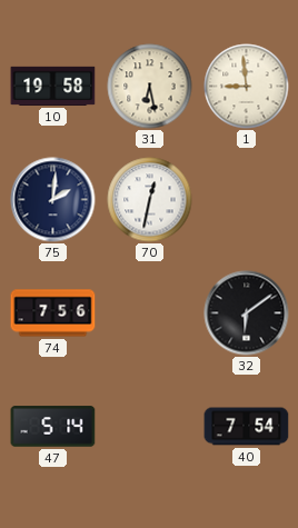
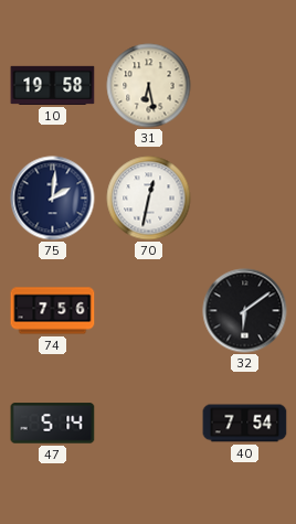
1: 8:59 -> none
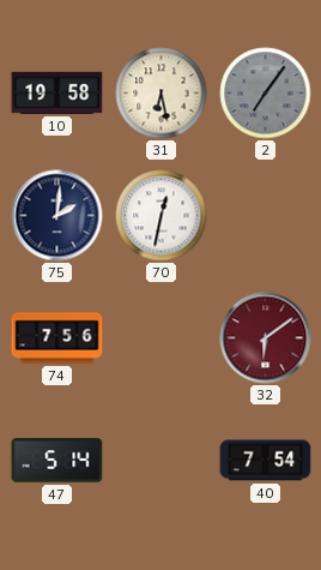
2: none -> 7:06
32 dial: black -> burgundy
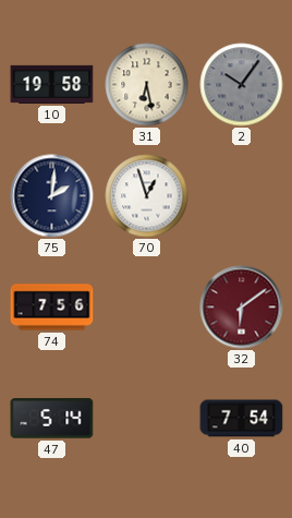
2: 7:06 -> 10:06
70: 12:32 -> 12:57
